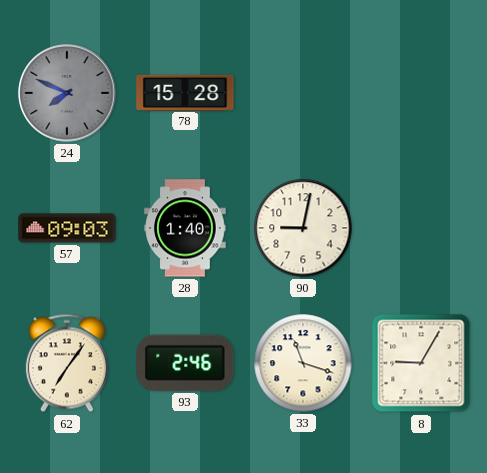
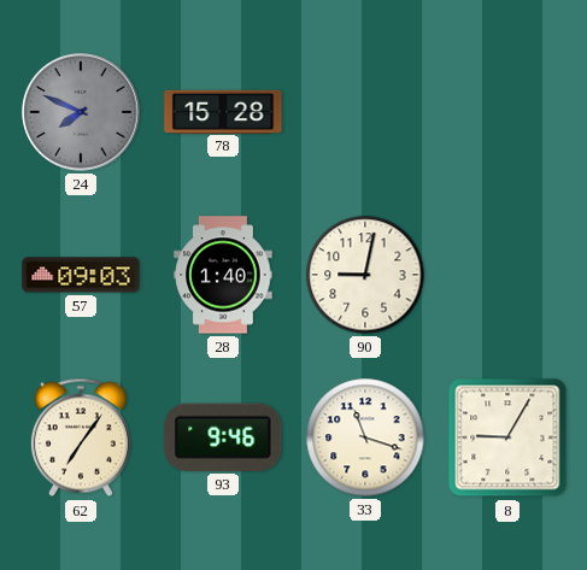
93: 2:46 -> 9:46
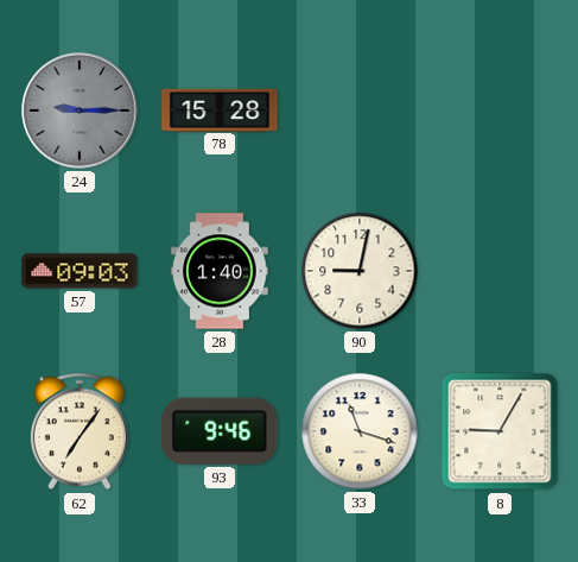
24: 7:49 -> 9:15
